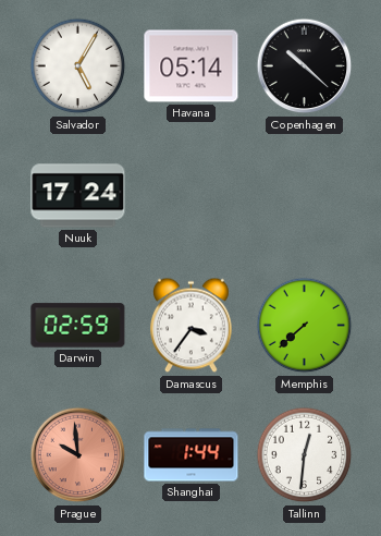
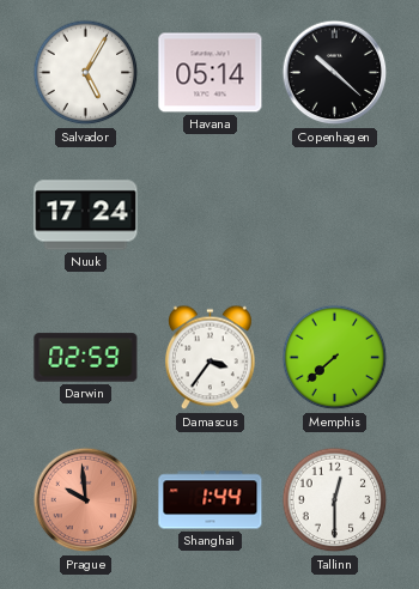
Tallinn: 12:31 -> 12:30
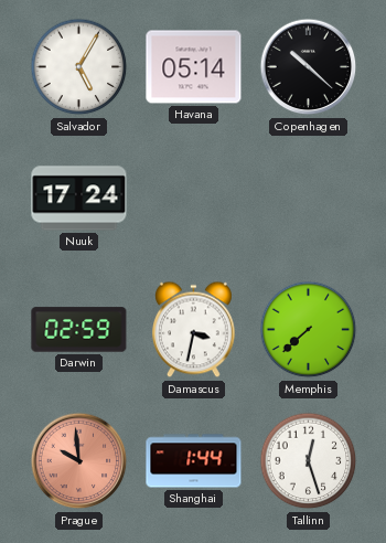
Damascus: 3:36 -> 3:32
Tallinn: 12:30 -> 12:27
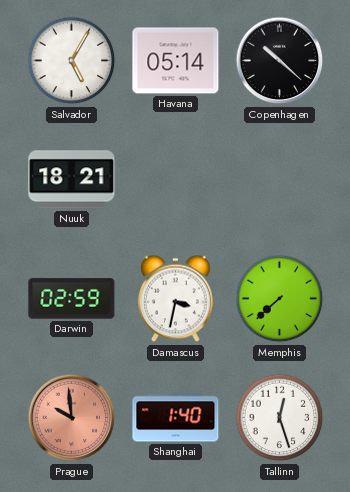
Nuuk: 17:24 -> 18:21
Shanghai: 1:44 -> 1:40
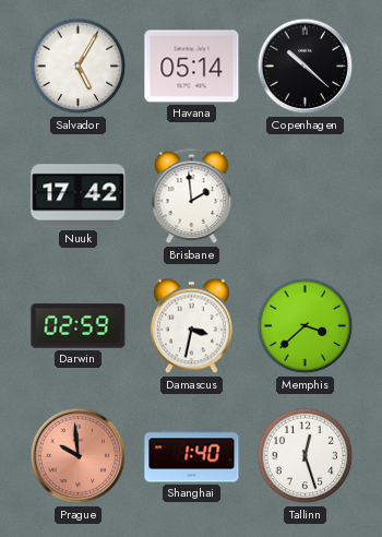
Nuuk: 18:21 -> 17:42
Brisbane: none -> 1:59
Memphis: 7:38 -> 3:38
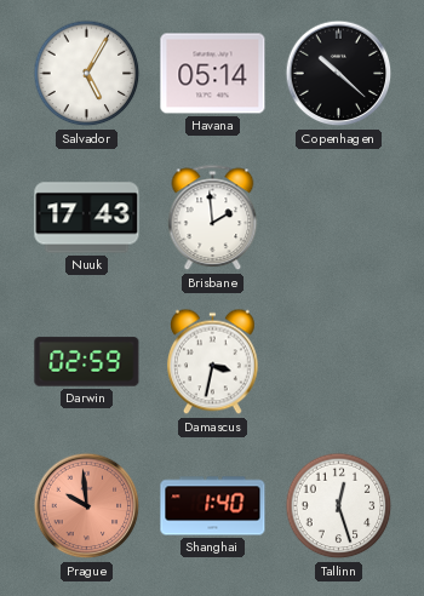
Nuuk: 17:42 -> 17:43
Memphis: 3:38 -> none
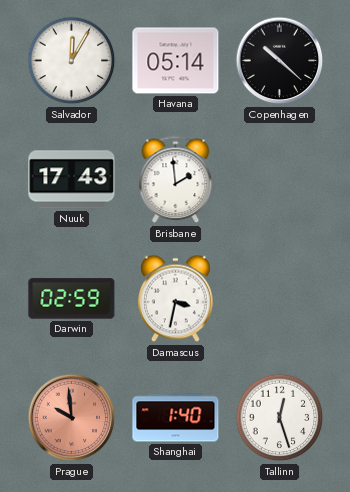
Salvador: 5:05 -> 12:05
